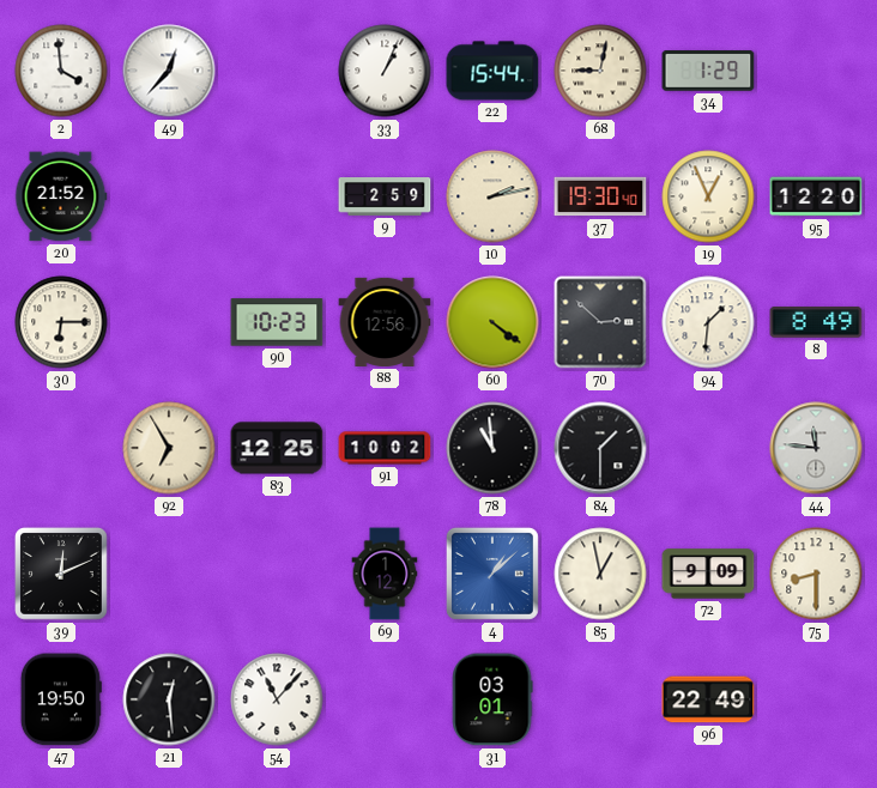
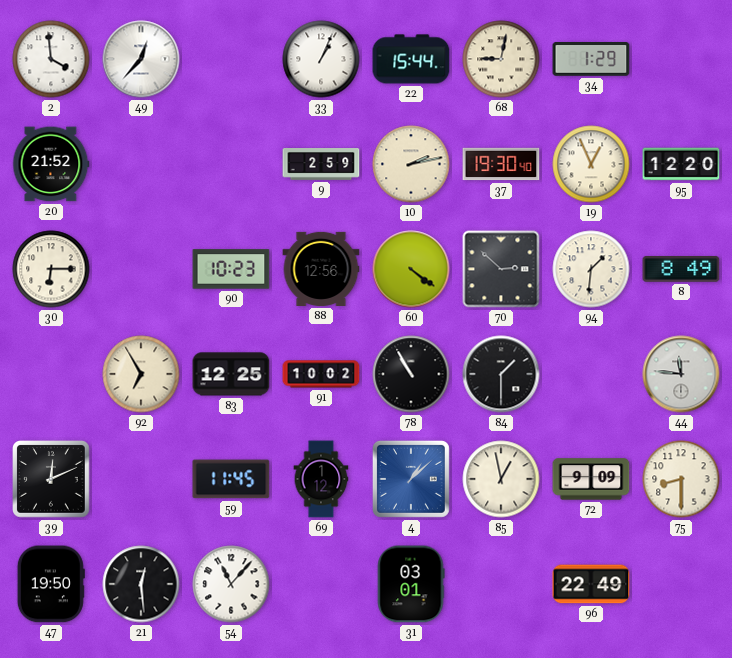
78: 10:59 -> 10:55
59: none -> 11:45
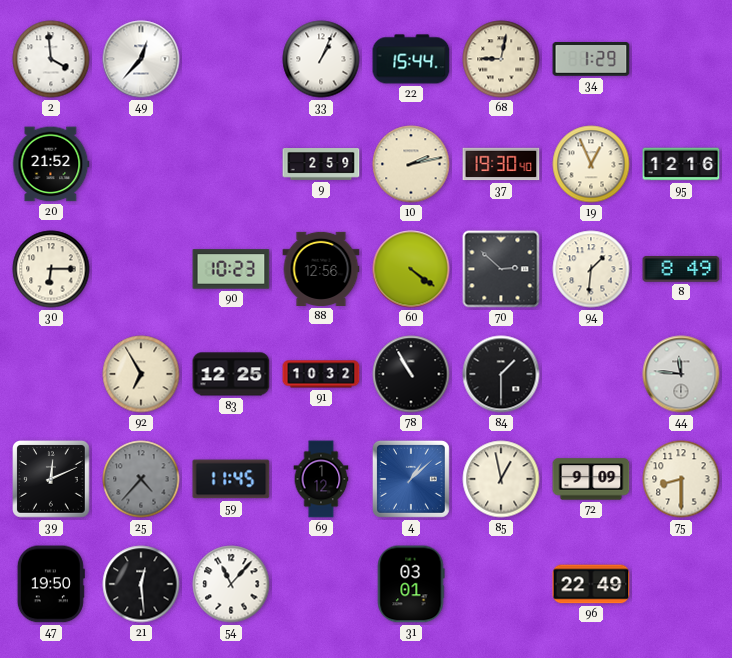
95: 12:20 -> 12:16
91: 10:02 -> 10:32
25: none -> 4:37
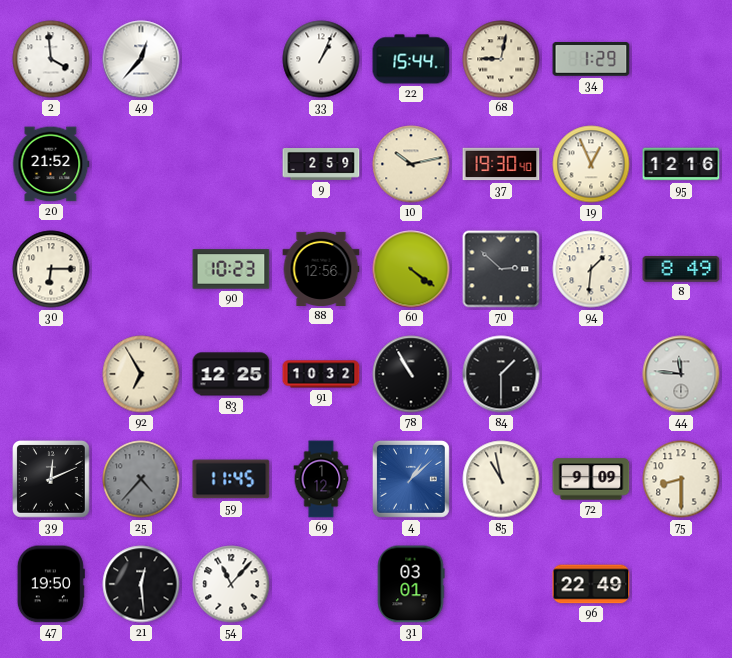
10: 2:13 -> 10:13
85: 12:58 -> 10:58
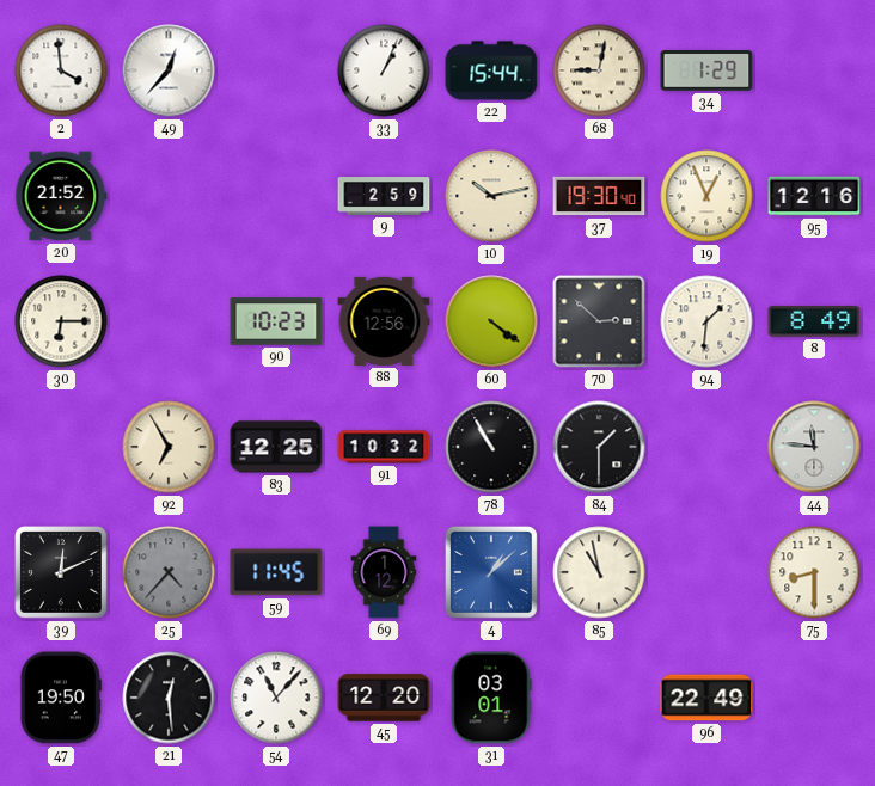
72: 9:09 -> none
45: none -> 12:20
